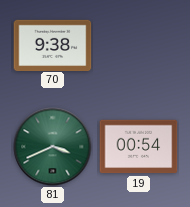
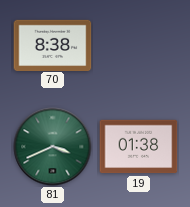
70: 9:38 -> 8:38
19: 00:54 -> 01:38
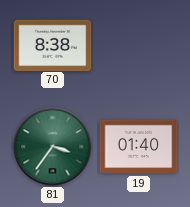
81: 3:41 -> 3:36
19: 01:38 -> 01:40
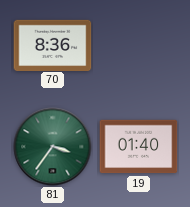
70: 8:38 -> 8:36
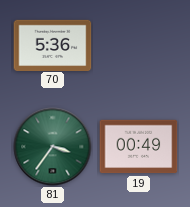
70: 8:36 -> 5:36
19: 01:40 -> 00:49
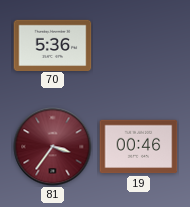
81 dial: green -> burgundy
19: 00:49 -> 00:46
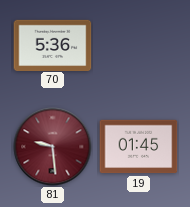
81: 3:36 -> 9:29
19: 00:46 -> 01:45
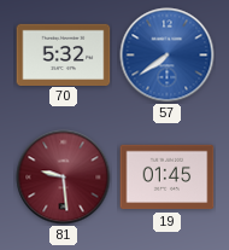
70: 5:36 -> 5:32
57: none -> 7:39
